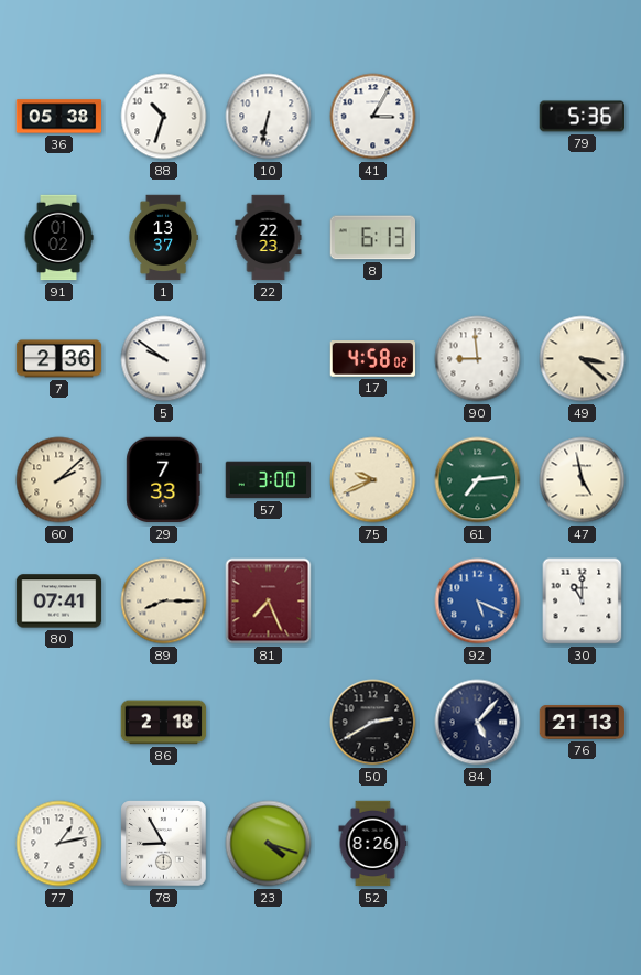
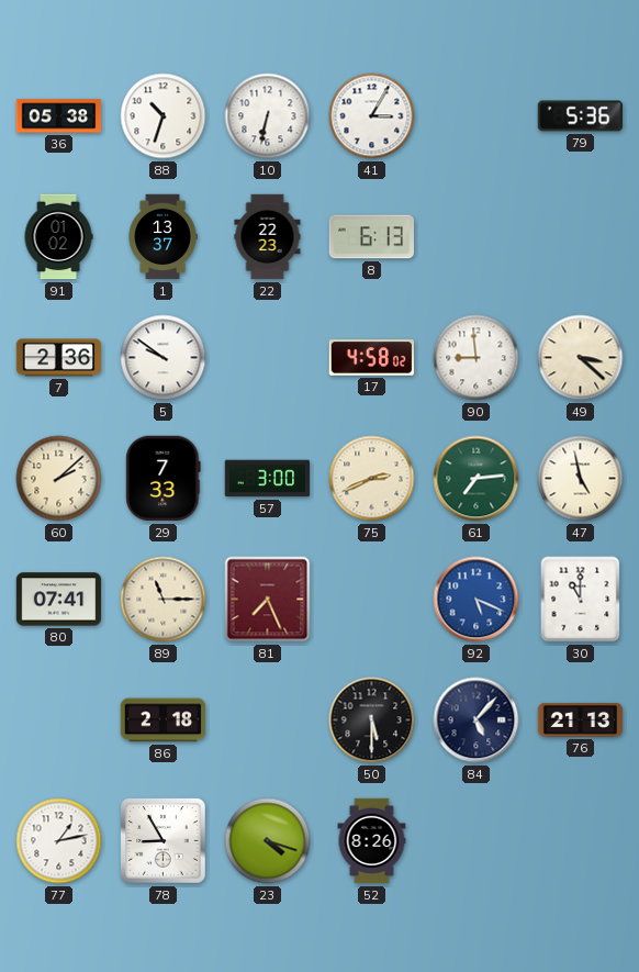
75: 9:41 -> 2:41
89: 8:15 -> 11:15
50: 2:40 -> 5:30
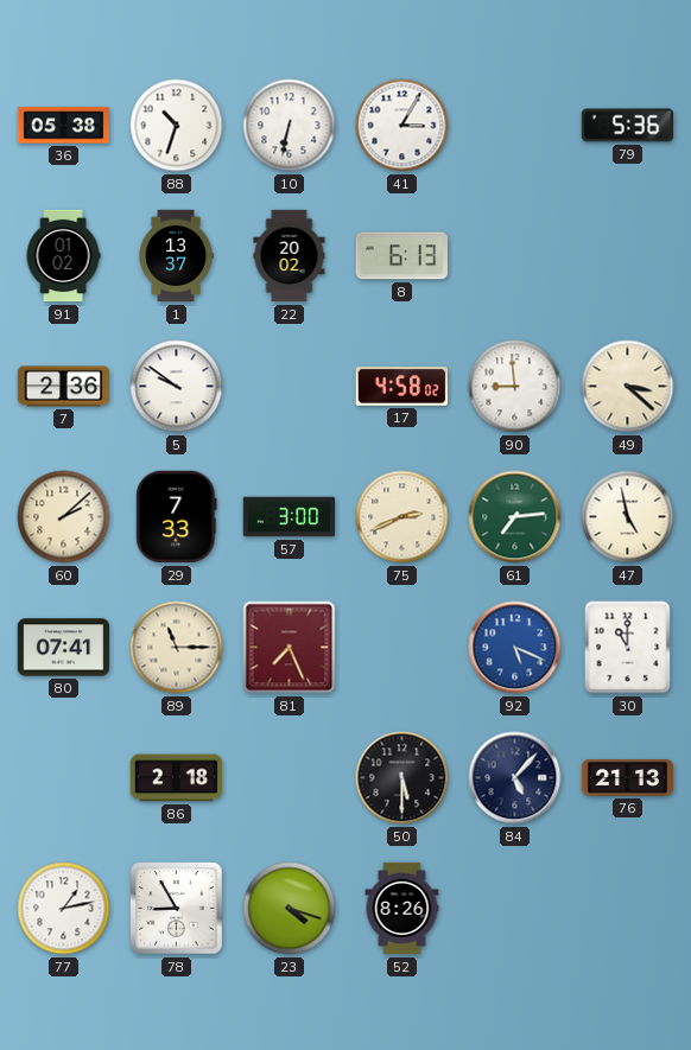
22: 22:23 -> 20:02
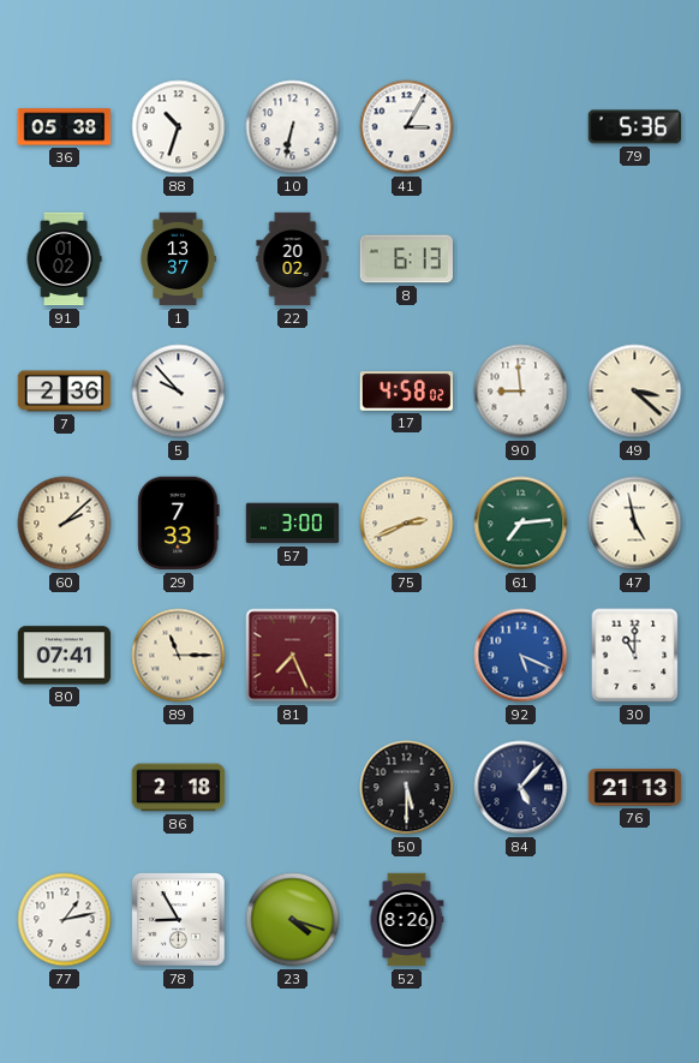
5: 9:51 -> 9:53
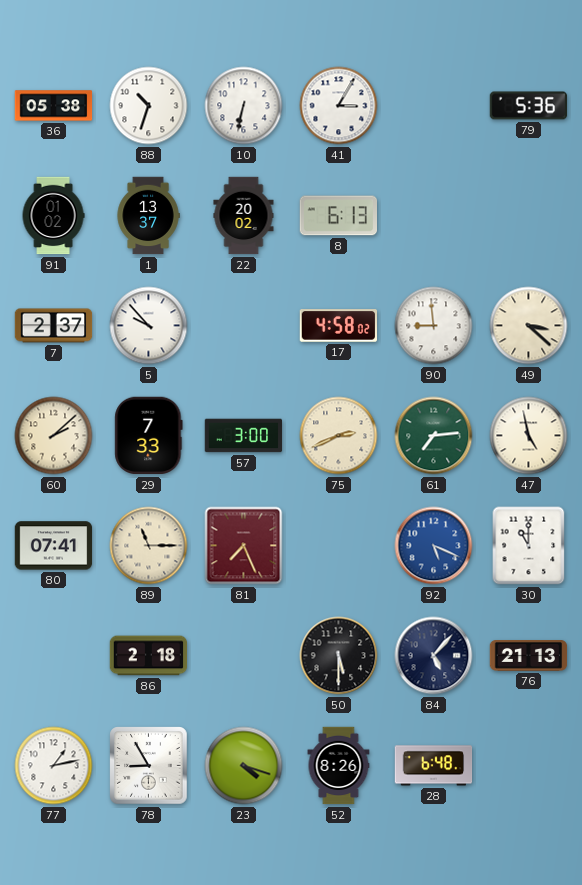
7: 2:36 -> 2:37
28: none -> 6:48
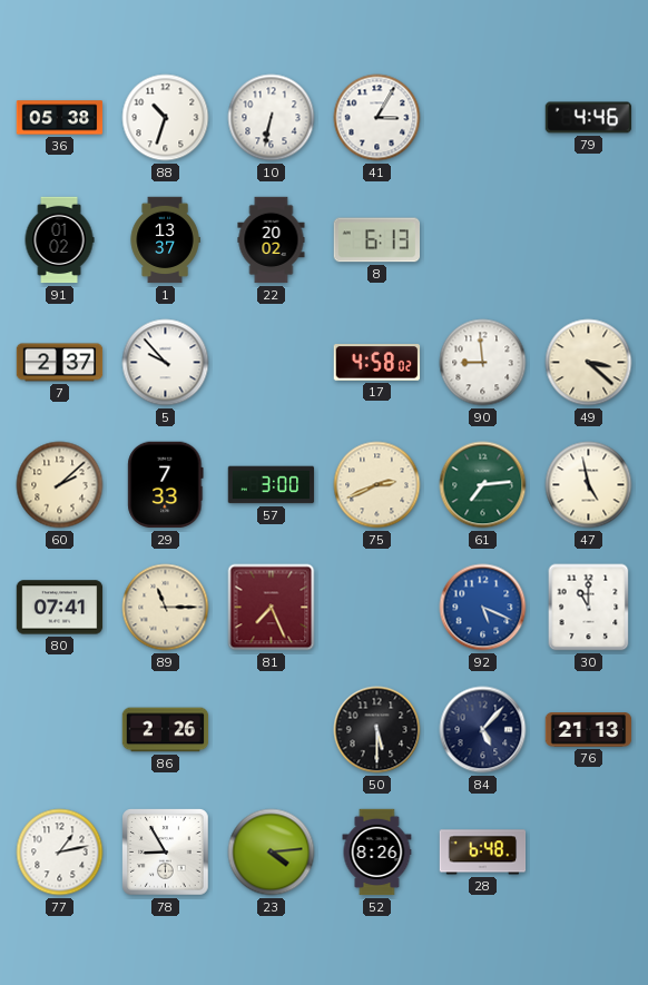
79: 5:36 -> 4:46
86: 2:18 -> 2:26
23: 4:18 -> 4:14
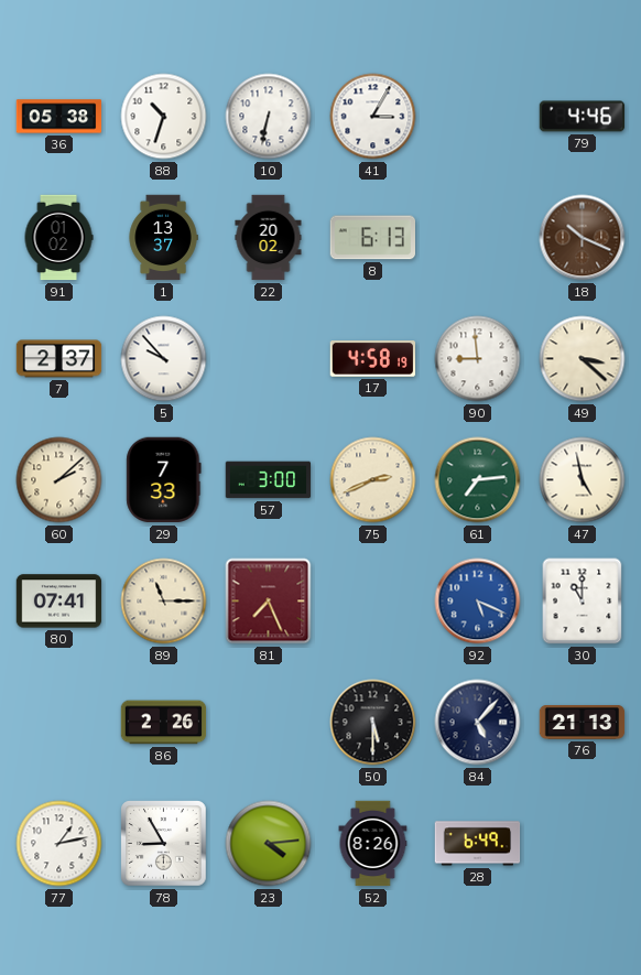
18: none -> 10:19
17: 4:58:02 -> 4:58:19
28: 6:48 -> 6:49
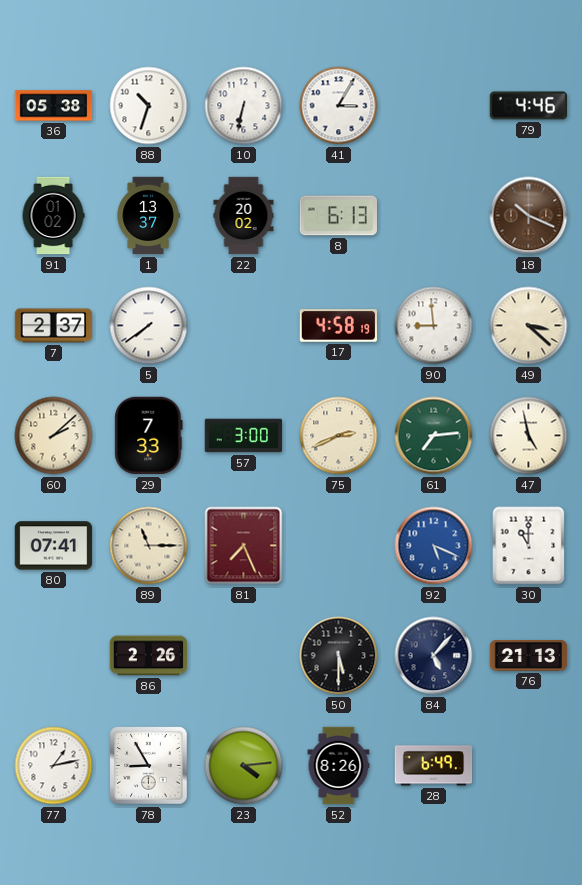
5: 9:53 -> 7:39
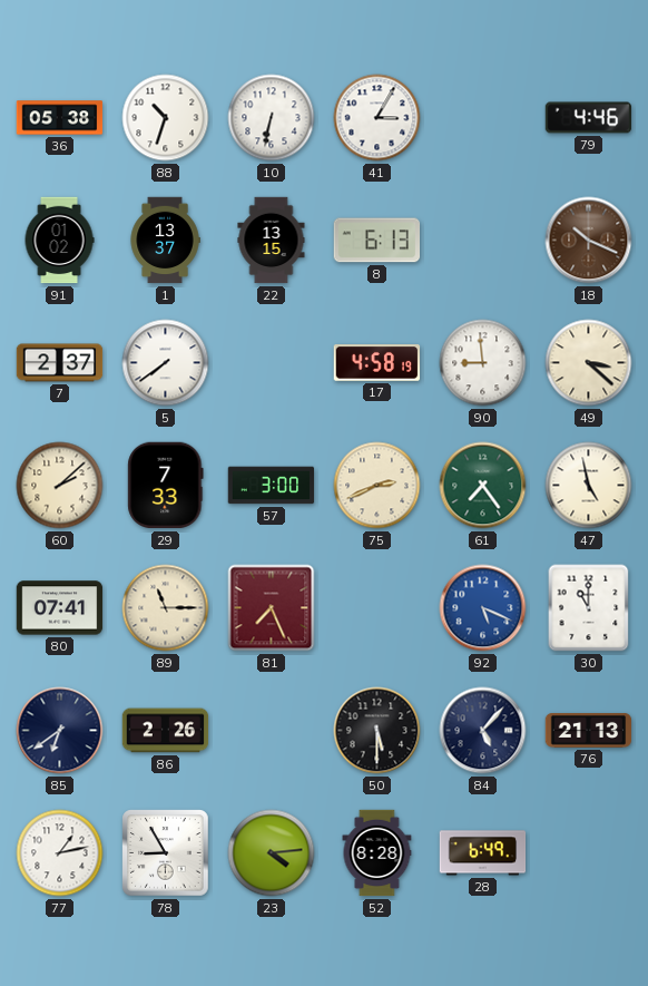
22: 20:02 -> 13:15
61: 7:14 -> 7:24
85: none -> 6:39
52: 8:26 -> 8:28
